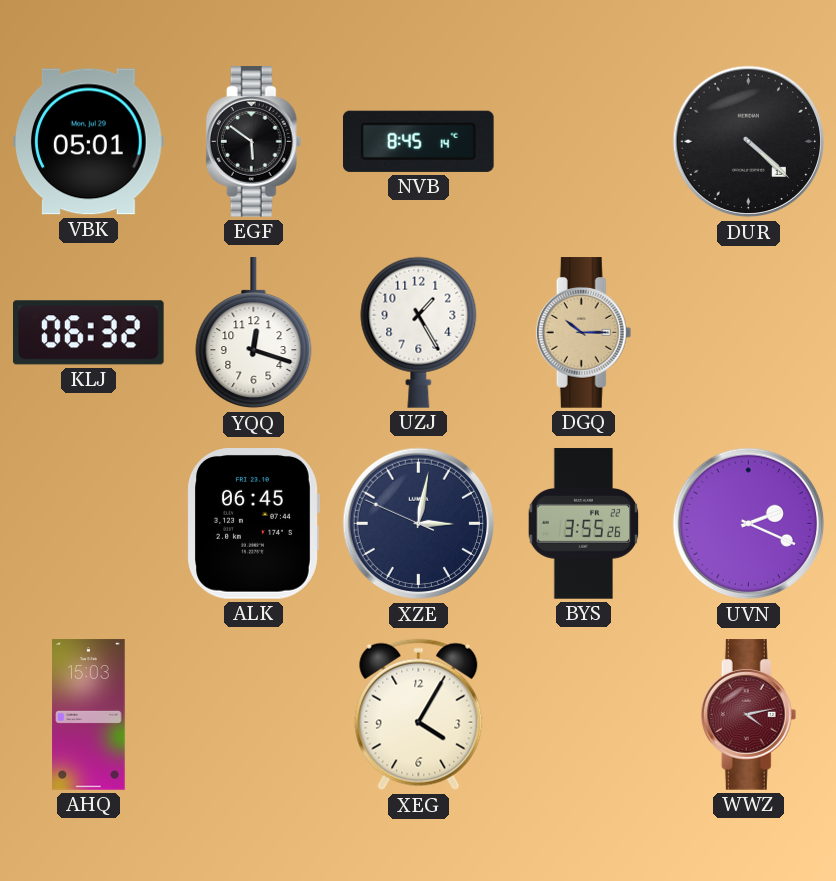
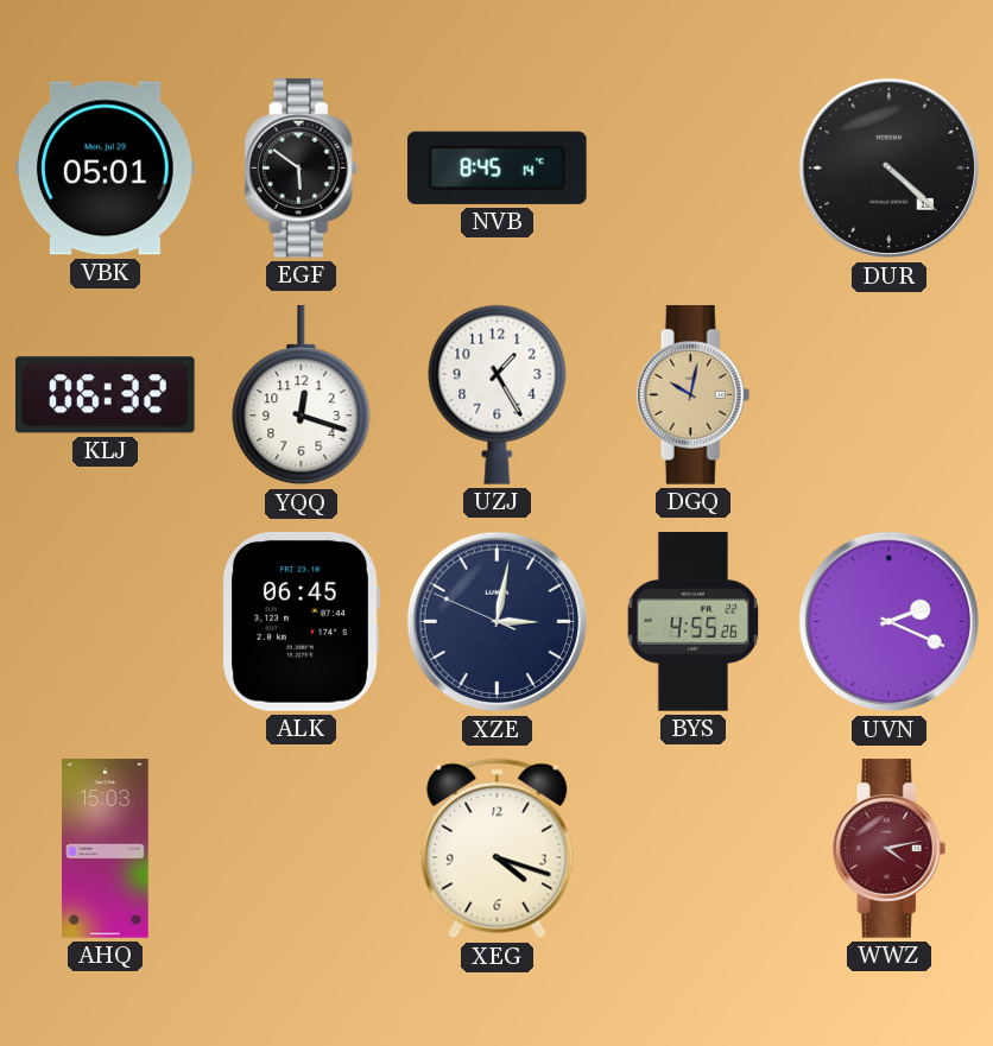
DGQ: 10:15 -> 10:02
BYS: 3:55 -> 4:55
XEG: 4:05 -> 4:18
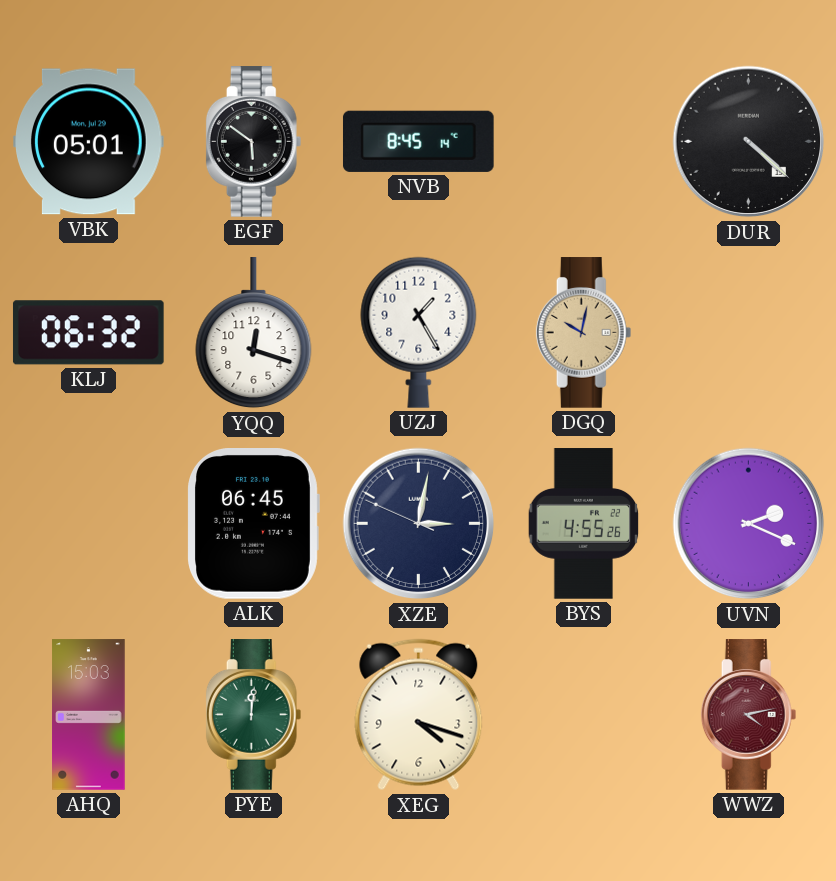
PYE: none -> 12:01
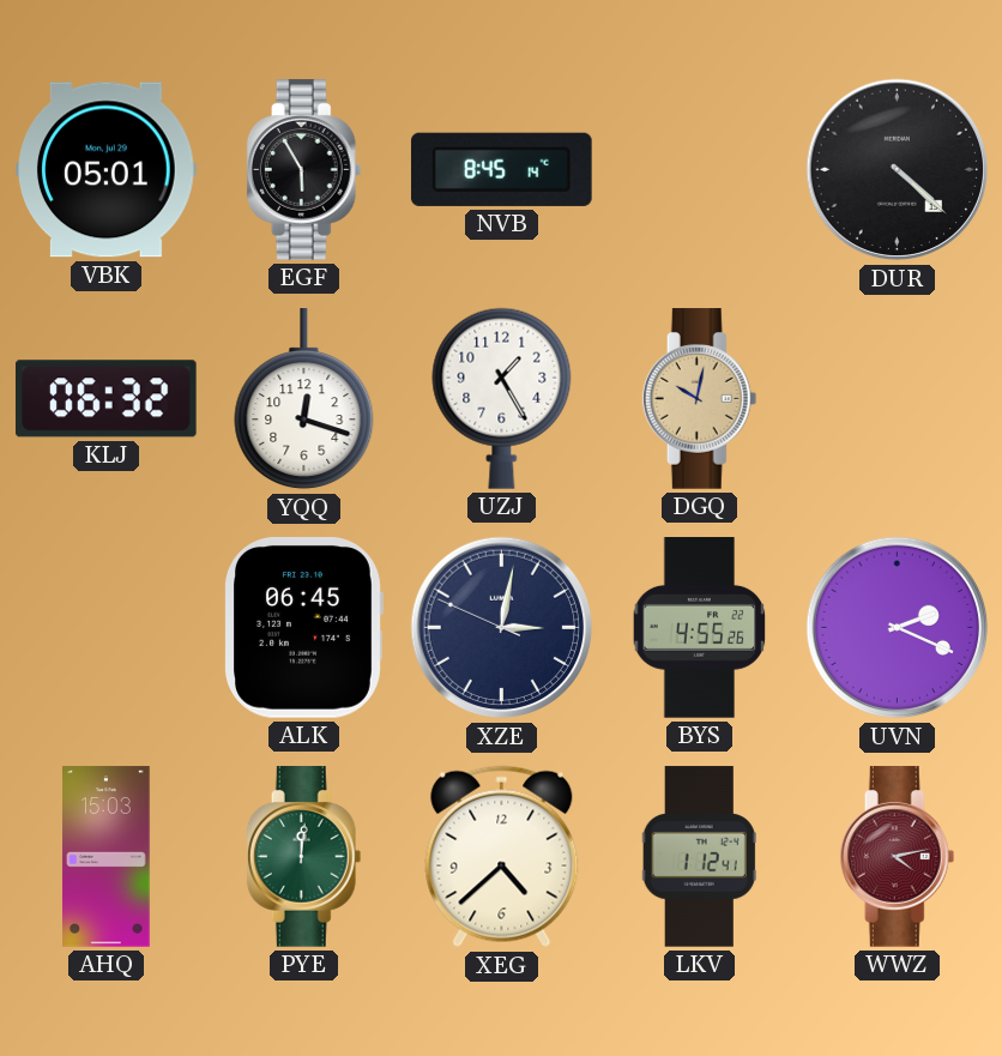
EGF: 5:51 -> 5:55
XEG: 4:18 -> 4:38
LKV: none -> 1:12
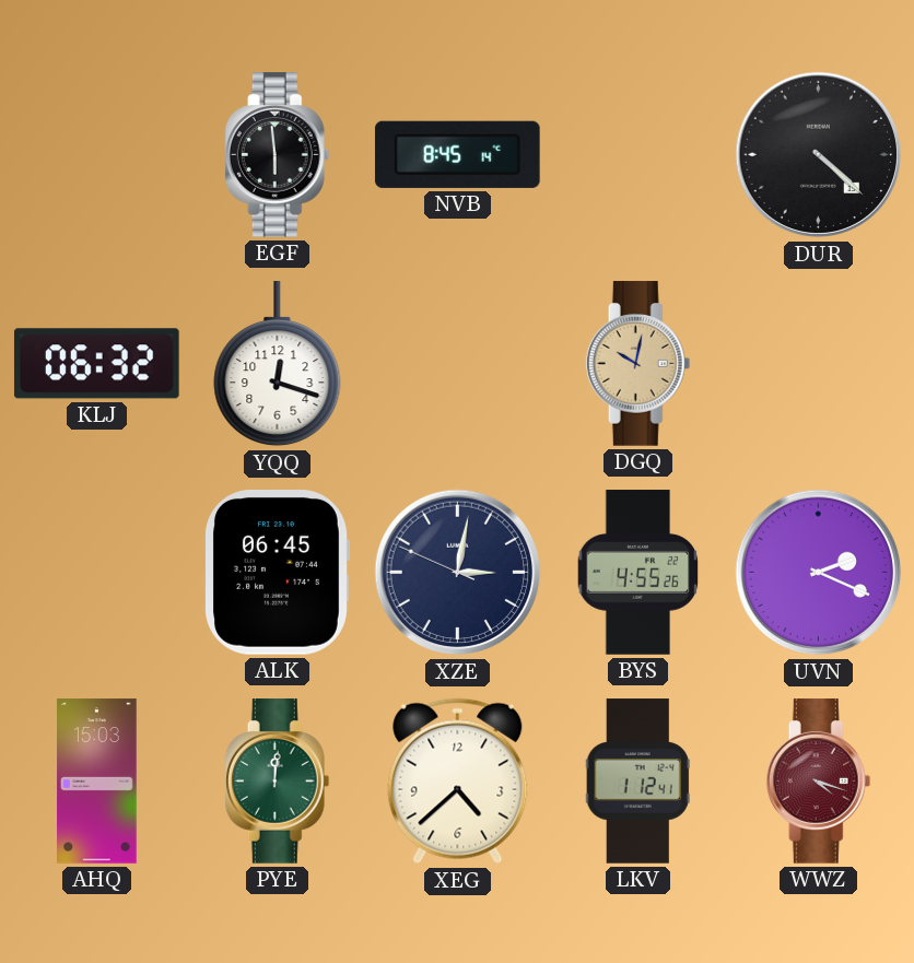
VBK: 05:01 -> none
EGF: 5:55 -> 5:59
UZJ: 1:25 -> none
WWZ: 4:13 -> 4:18
